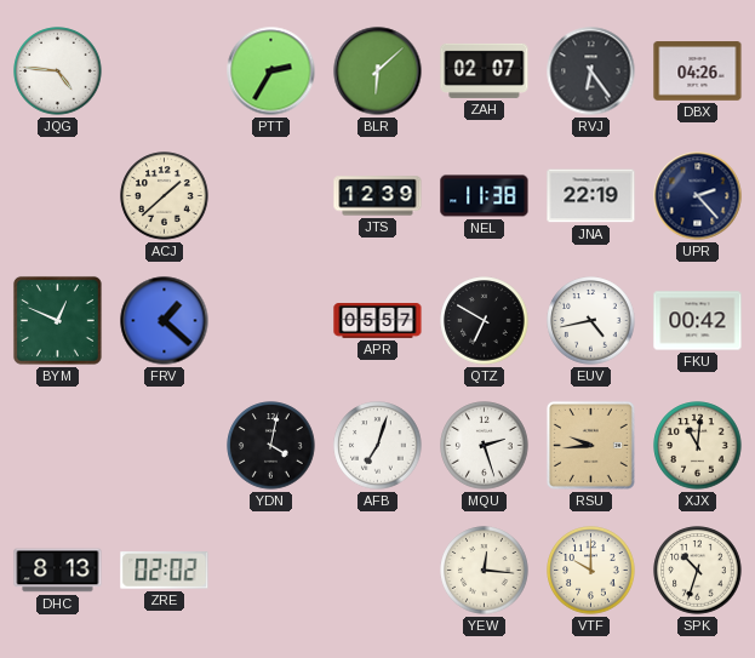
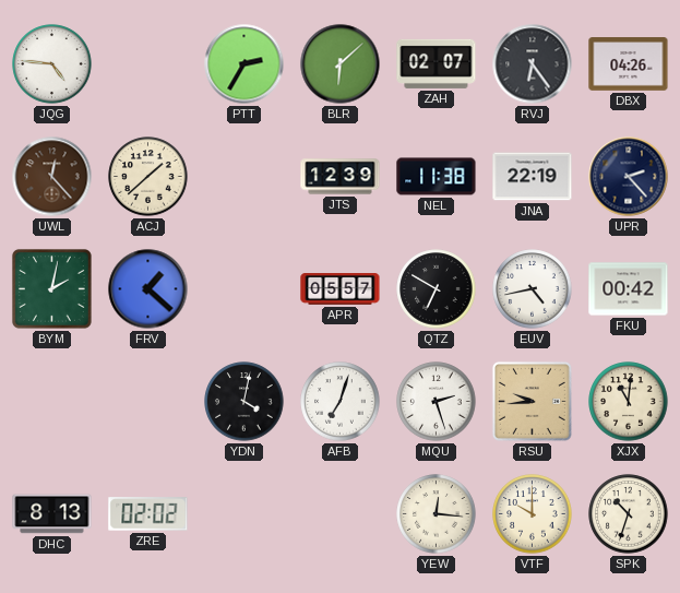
UWL: none -> 12:23
BYM: 12:49 -> 2:02
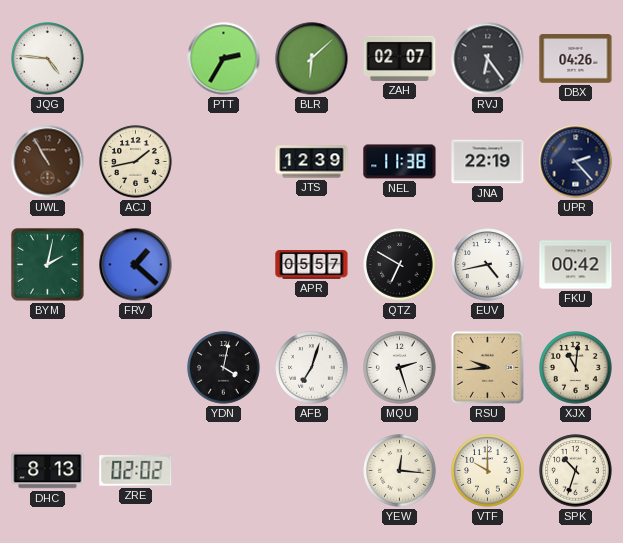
UWL: 12:23 -> 10:55
ACJ: 1:38 -> 1:43
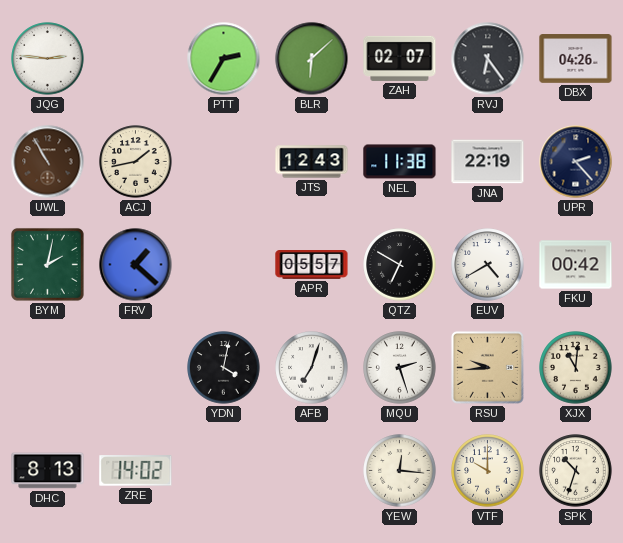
JQG: 4:46 -> 2:46
JTS: 12:39 -> 12:43
EUV: 4:43 -> 4:40
ZRE: 02:02 -> 14:02
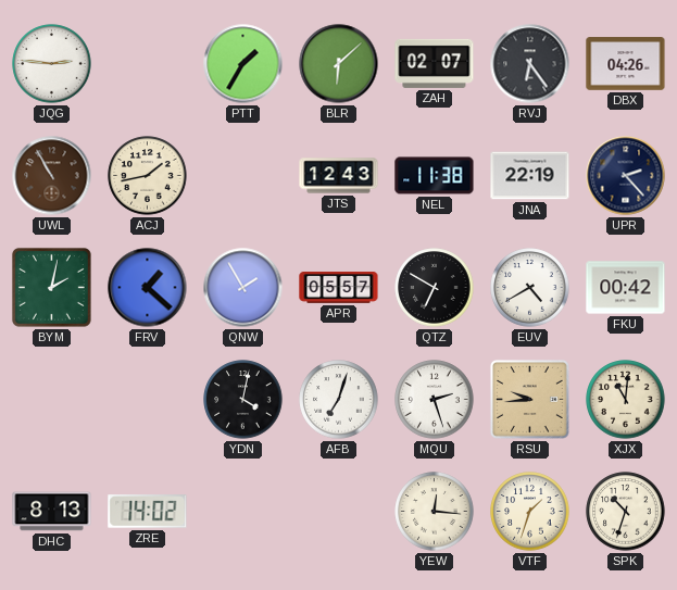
PTT: 2:35 -> 1:35
QNW: none -> 1:55
VTF: 10:00 -> 1:33
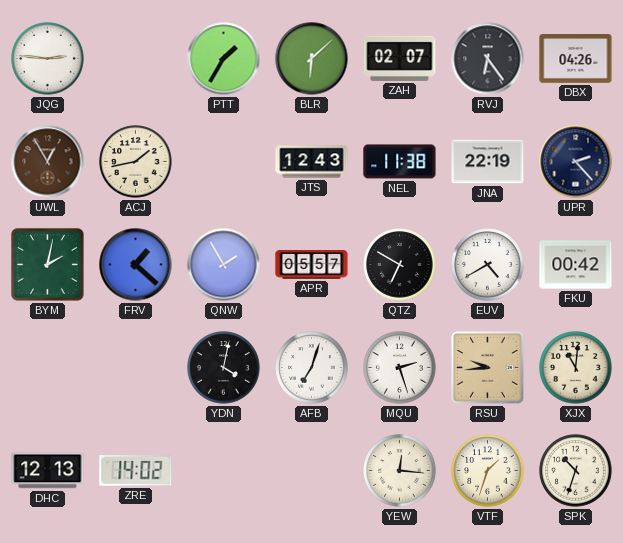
UWL: 10:55 -> 12:55
DHC: 8:13 -> 12:13
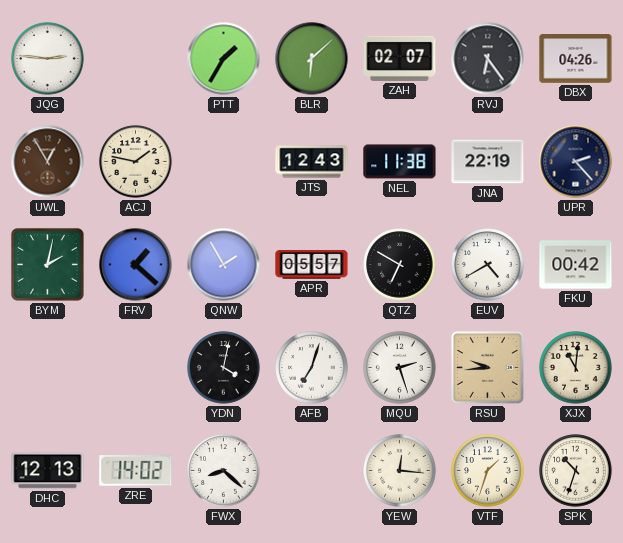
ACJ: 1:43 -> 1:47
FWX: none -> 8:22
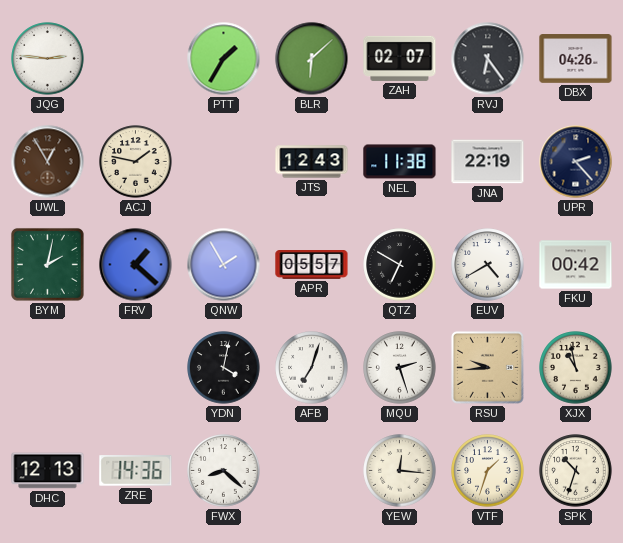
XJX: 11:01 -> 10:58
ZRE: 14:02 -> 14:36
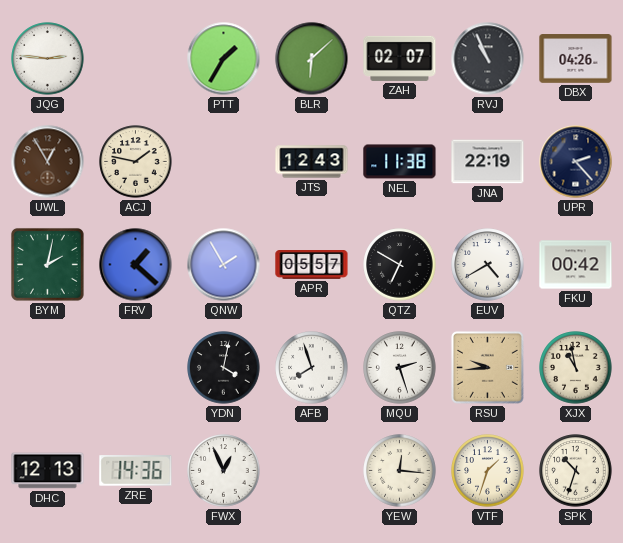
RVJ: 6:24 -> 10:56
AFB: 7:03 -> 7:57
FWX: 8:22 -> 12:56
